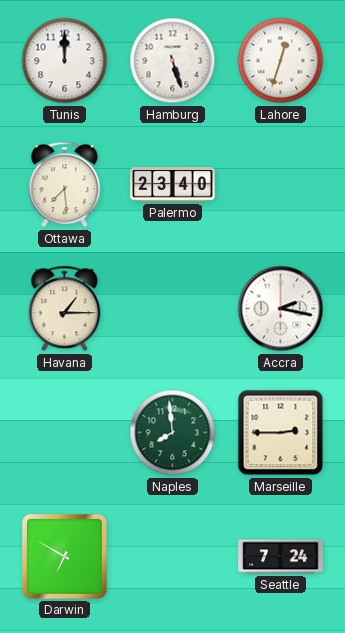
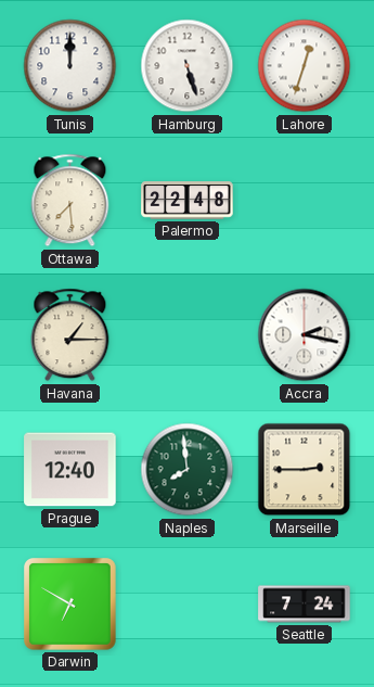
Palermo: 23:40 -> 22:48
Prague: none -> 12:40
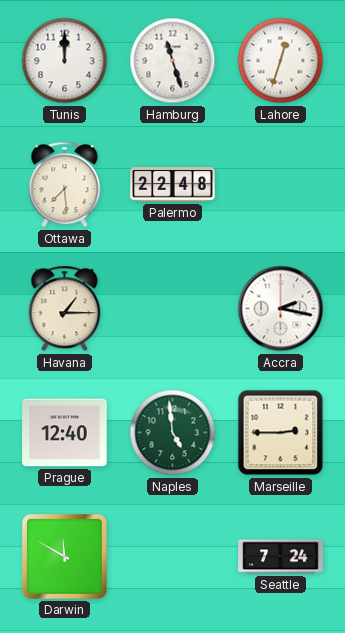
Hamburg: 5:27 -> 11:27
Naples: 7:59 -> 4:59
Darwin: 6:50 -> 11:50
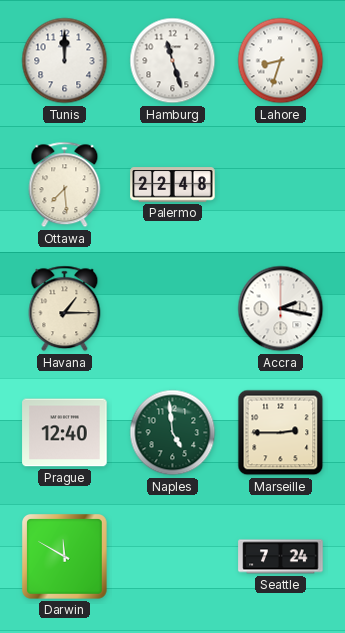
Lahore: 12:33 -> 8:33
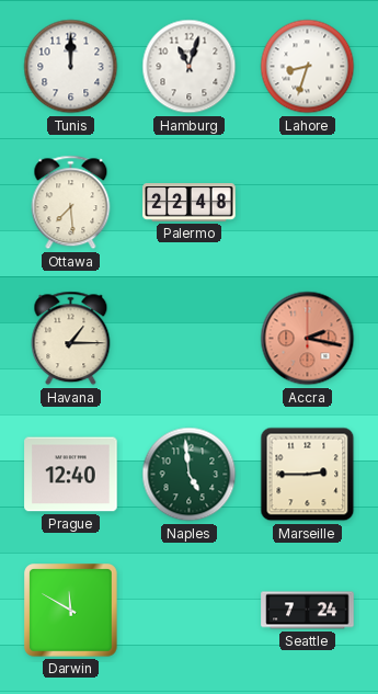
Hamburg: 11:27 -> 11:03
Accra dial: white -> salmon
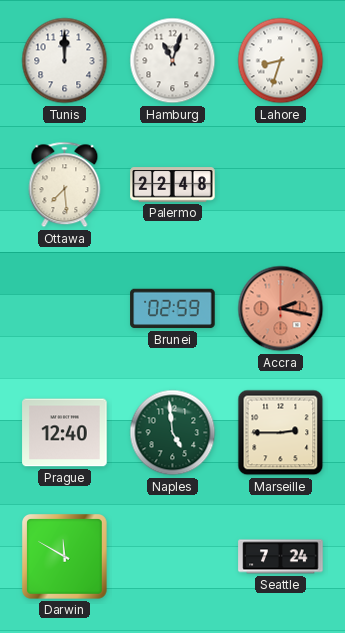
Havana: 1:15 -> none
Brunei: none -> 02:59
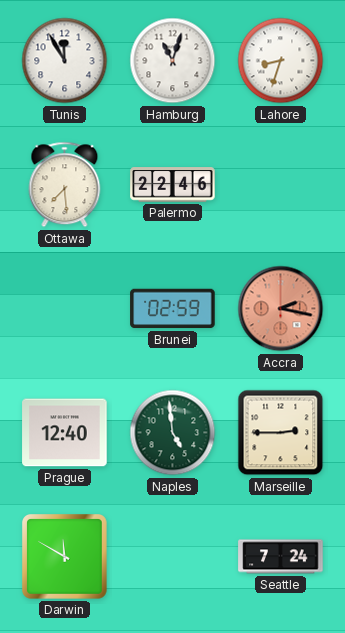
Tunis: 12:00 -> 11:55
Palermo: 22:48 -> 22:46
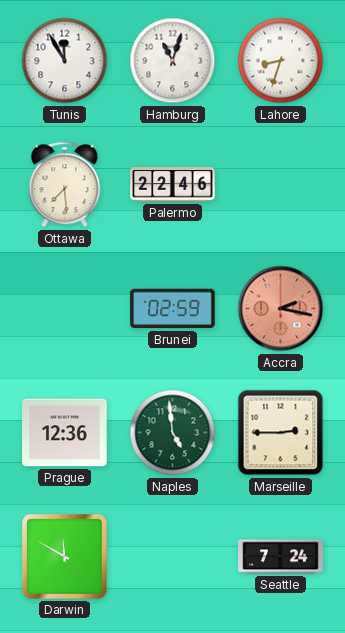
Prague: 12:40 -> 12:36
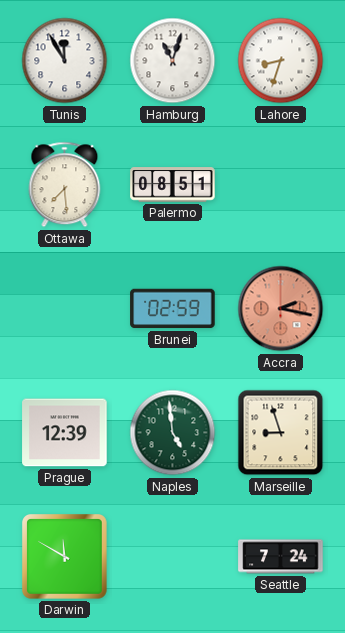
Palermo: 22:46 -> 08:51
Prague: 12:36 -> 12:39
Marseille: 2:45 -> 8:57
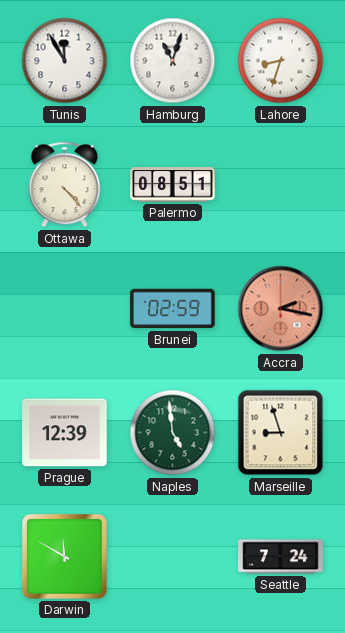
Ottawa: 7:29 -> 4:23
